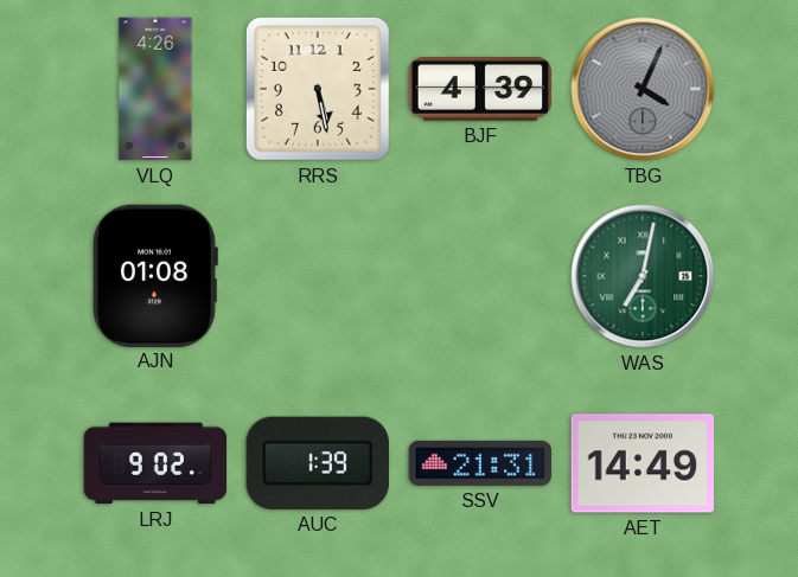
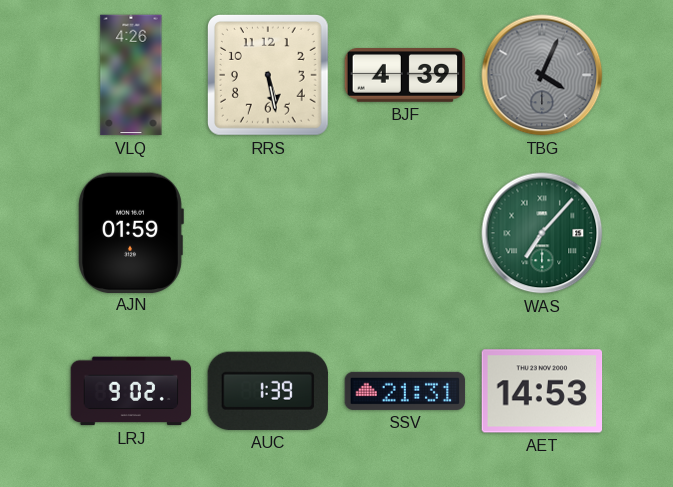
AJN: 01:08 -> 01:59
WAS: 7:02 -> 7:07
AET: 14:49 -> 14:53
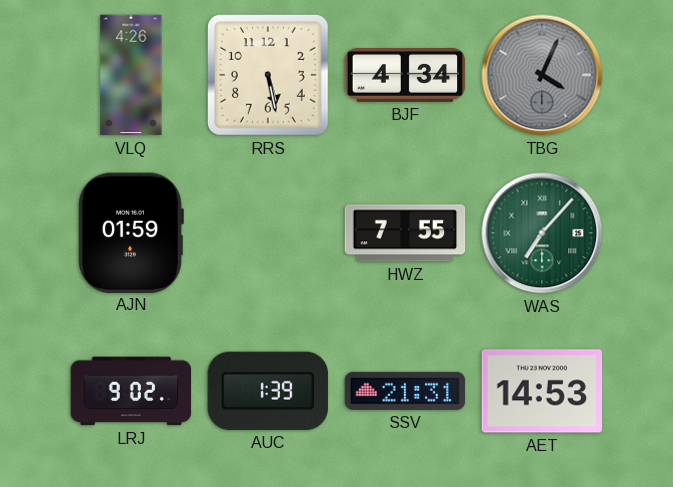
BJF: 4:39 -> 4:34
HWZ: none -> 7:55
